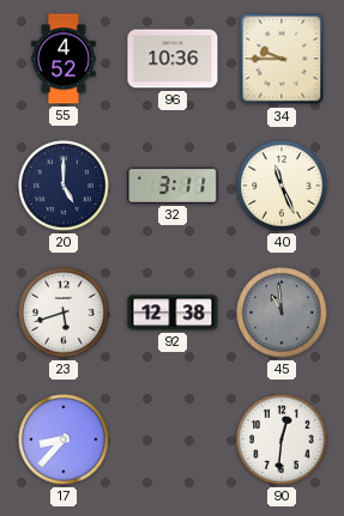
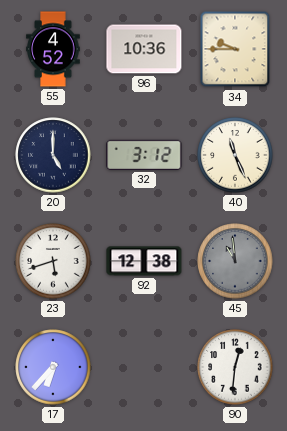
32: 3:11 -> 3:12
17: 8:37 -> 6:37
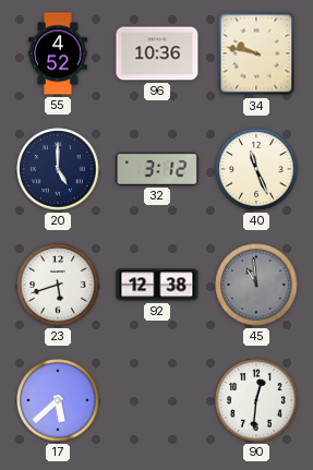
34: 9:45 -> 9:47
17: 6:37 -> 5:38
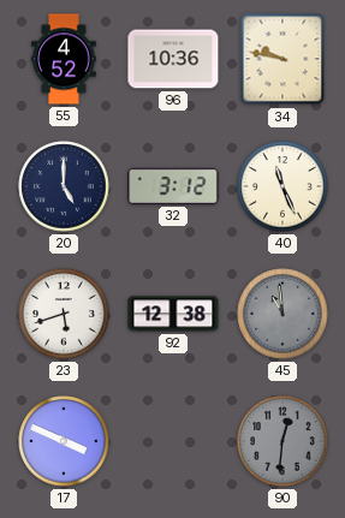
17: 5:38 -> 3:49
90 dial: white -> grey
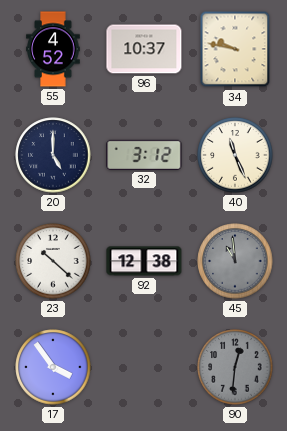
96: 10:36 -> 10:37
23: 5:42 -> 10:22
17: 3:49 -> 3:54
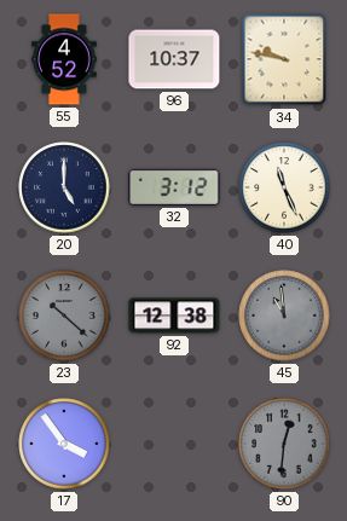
23 dial: white -> grey
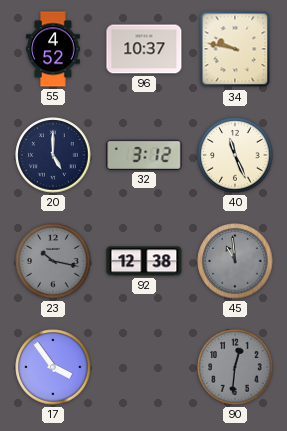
23: 10:22 -> 10:17
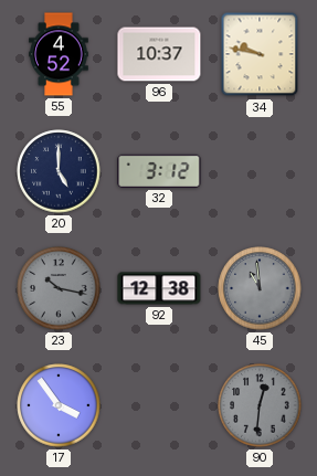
40: 11:26 -> none
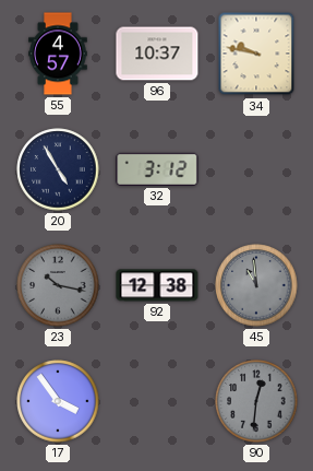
55: 4:52 -> 4:57
20: 5:00 -> 4:55
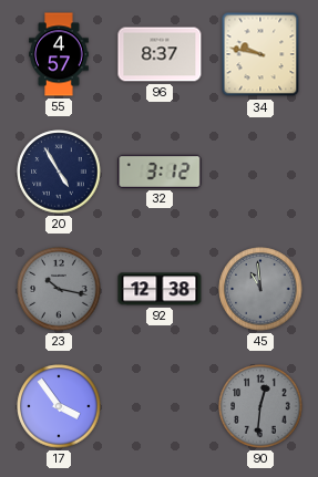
96: 10:37 -> 8:37
